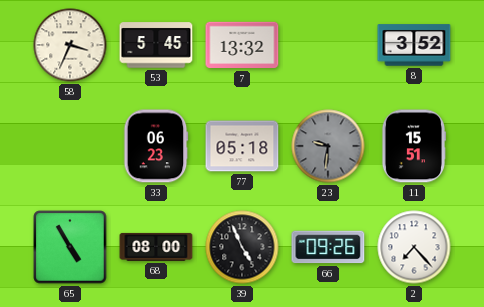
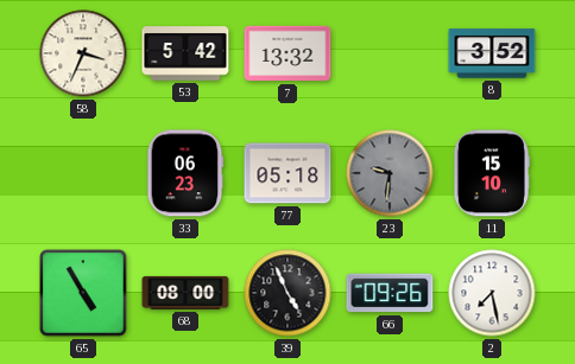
53: 5:45 -> 5:42
11: 15:51 -> 15:10
2: 7:23 -> 7:28
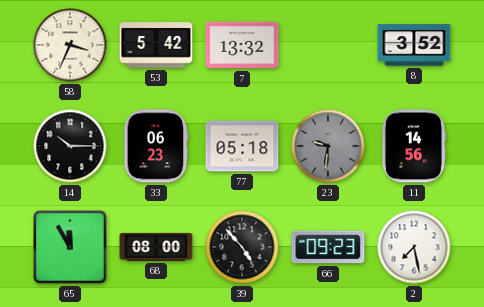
14: none -> 10:15
11: 15:10 -> 14:56
65: 4:55 -> 11:55
39: 4:56 -> 4:53
66: 09:26 -> 09:23
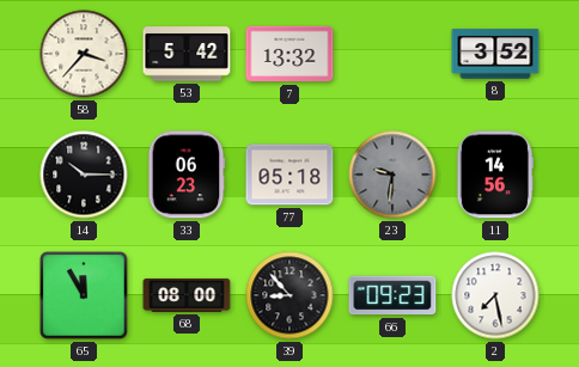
58: 3:34 -> 3:37
39: 4:53 -> 8:53
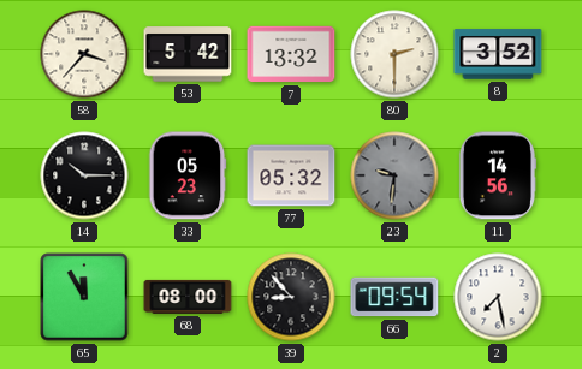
80: none -> 2:30
33: 06:23 -> 05:23
77: 05:18 -> 05:32
66: 09:23 -> 09:54
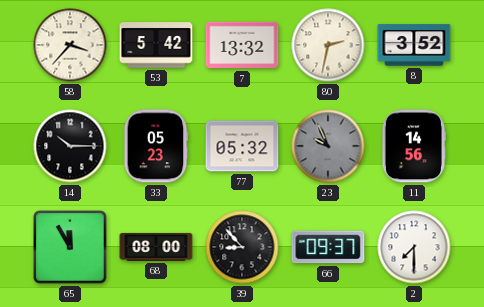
80: 2:30 -> 2:32
23: 9:31 -> 9:56
66: 09:54 -> 09:37
2: 7:28 -> 7:30
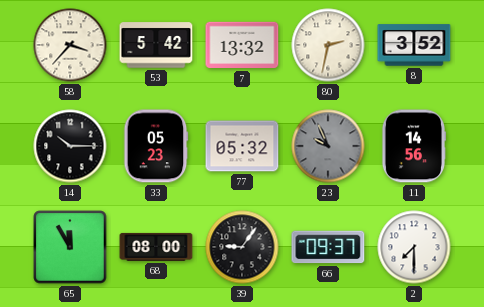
39: 8:53 -> 9:06
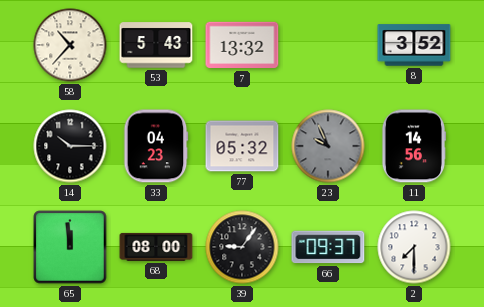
58: 3:37 -> 10:37
53: 5:42 -> 5:43
80: 2:32 -> none
33: 05:23 -> 04:23
65: 11:55 -> 11:59
